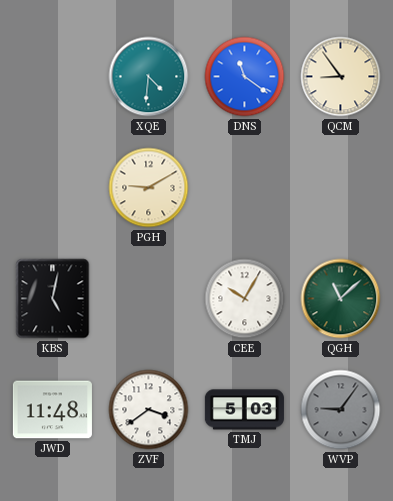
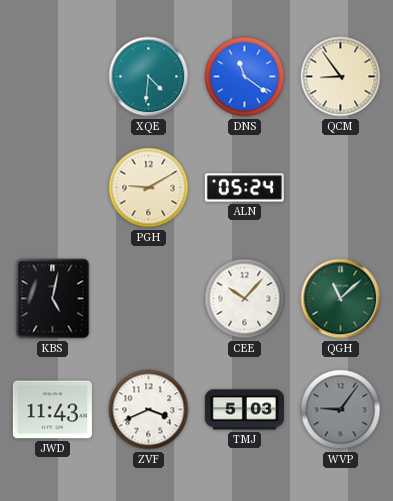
ALN: none -> 05:24
CEE: 10:05 -> 10:07
JWD: 11:48 -> 11:43
ZVF: 3:39 -> 3:41
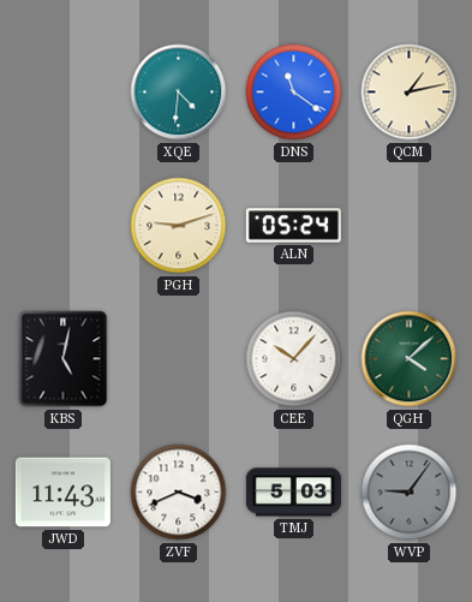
QCM: 8:54 -> 1:13
PGH: 9:10 -> 9:12
QGH: 11:08 -> 4:08
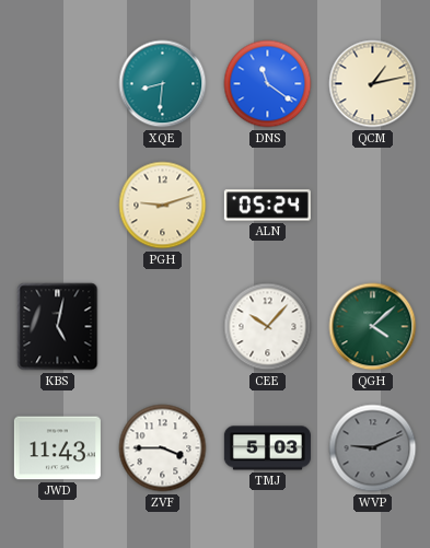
XQE: 4:31 -> 8:31
ZVF: 3:41 -> 3:45
WVP: 9:06 -> 9:11
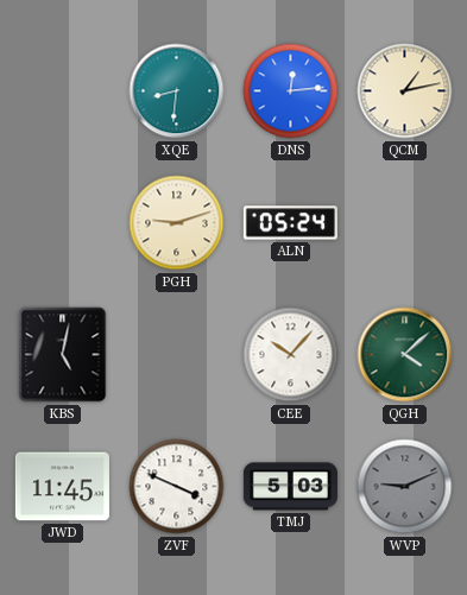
DNS: 11:21 -> 12:14
JWD: 11:43 -> 11:45
ZVF: 3:45 -> 3:49
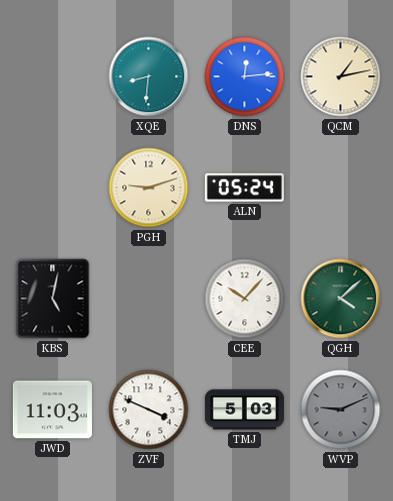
JWD: 11:45 -> 11:03
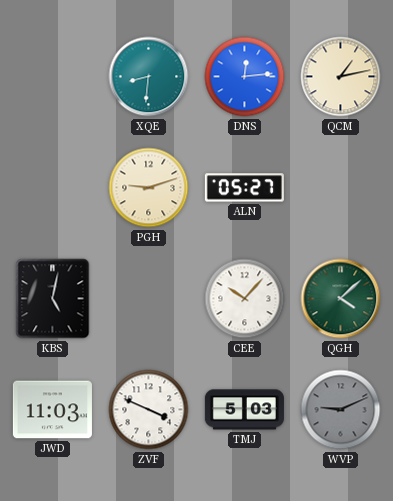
ALN: 05:24 -> 05:27
